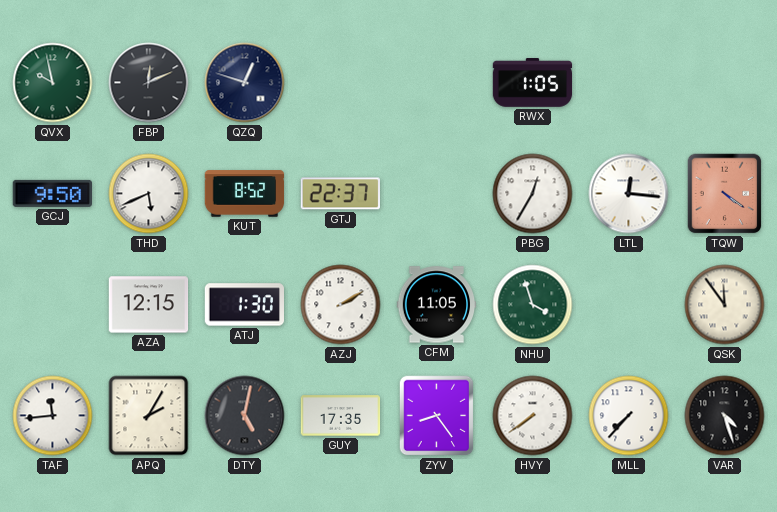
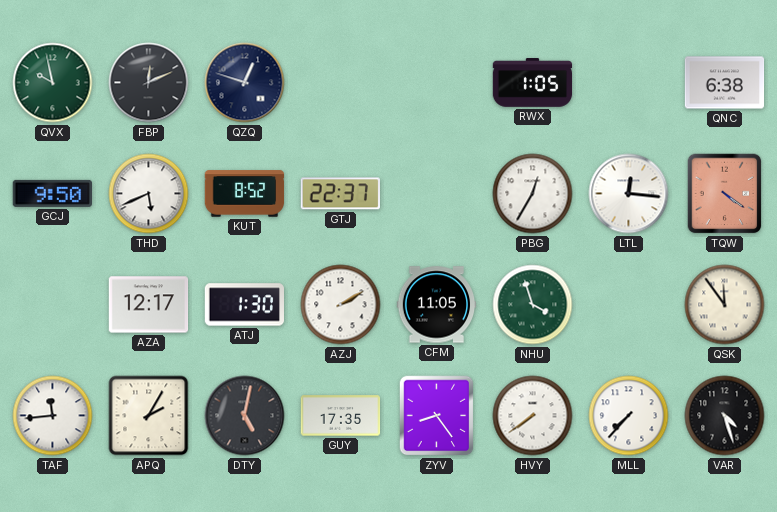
QNC: none -> 6:38
AZA: 12:15 -> 12:17
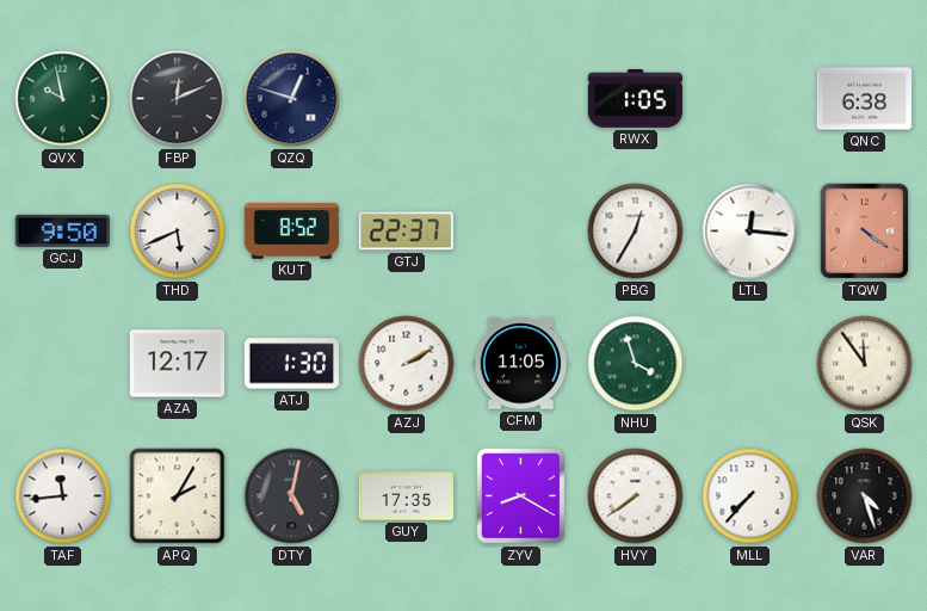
ZYV: 8:24 -> 8:20
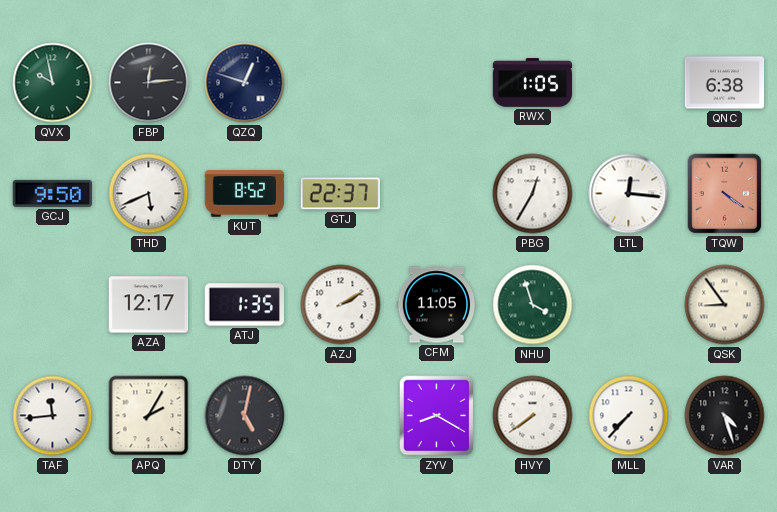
FBP: 12:11 -> 12:14
ATJ: 1:30 -> 1:35
QSK: 11:54 -> 8:54
GUY: 17:35 -> none
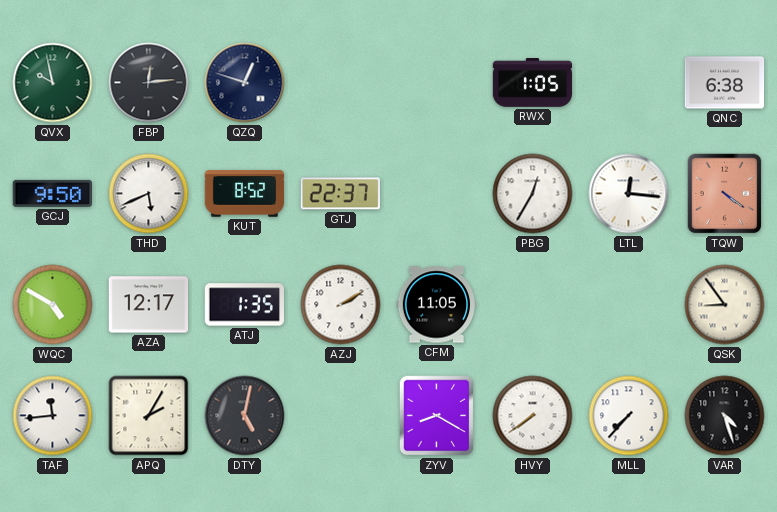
WQC: none -> 4:50
NHU: 3:57 -> none
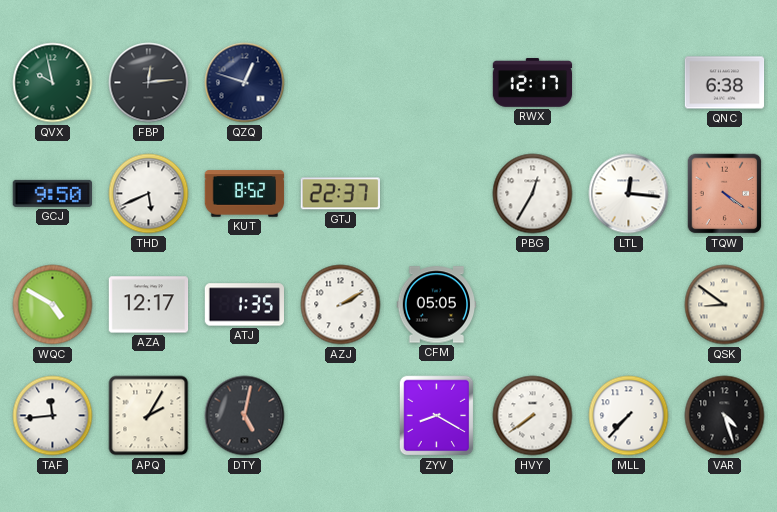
RWX: 1:05 -> 12:17
CFM: 11:05 -> 05:05
QSK: 8:54 -> 8:51
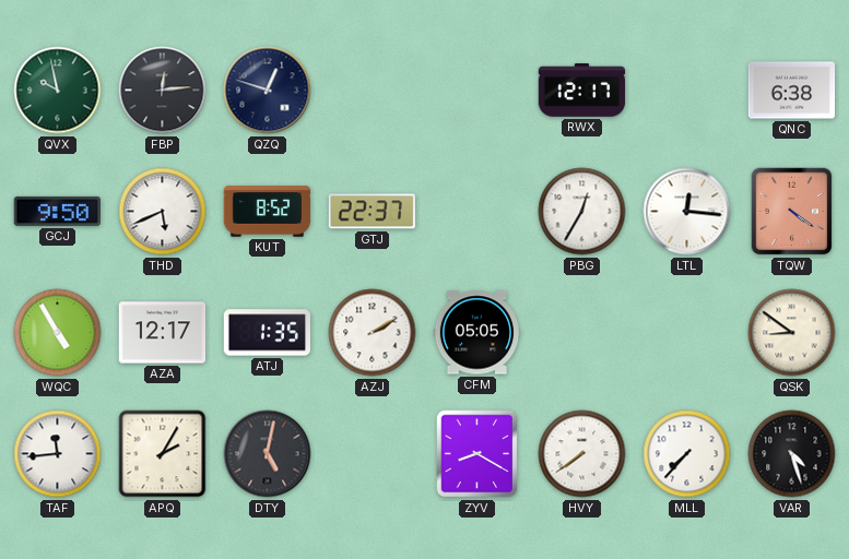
WQC: 4:50 -> 4:55
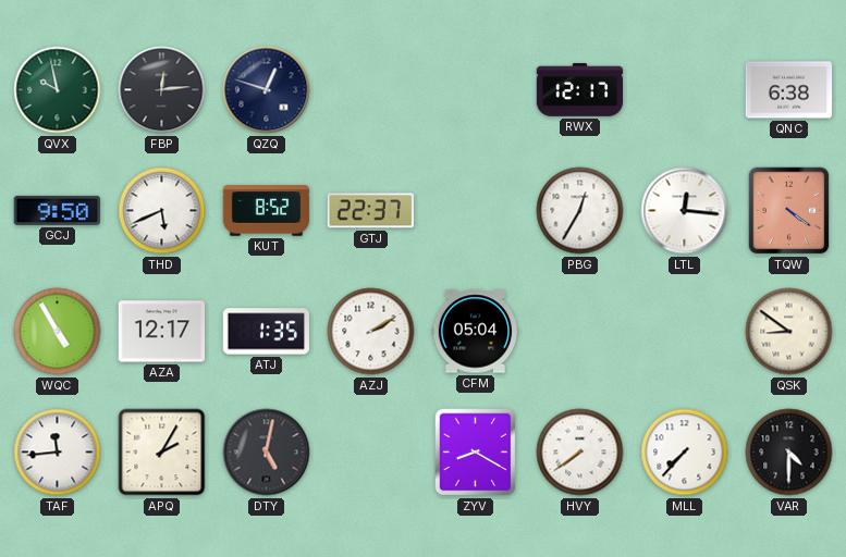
CFM: 05:05 -> 05:04
VAR: 4:27 -> 4:30
